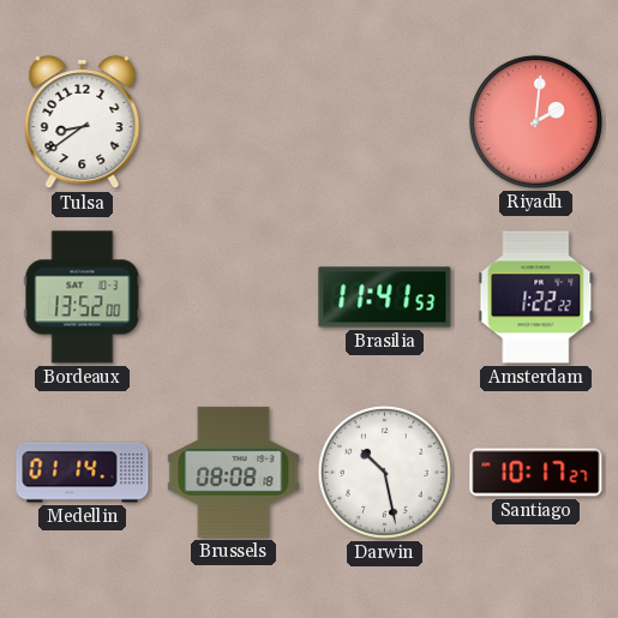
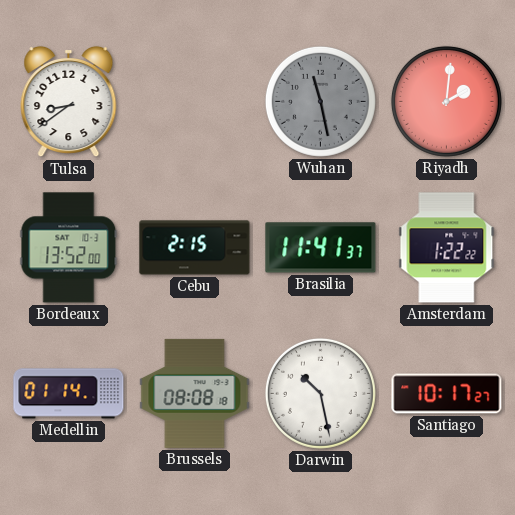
Wuhan: none -> 11:28
Cebu: none -> 2:15
Brasilia: 11:41:53 -> 11:41:37
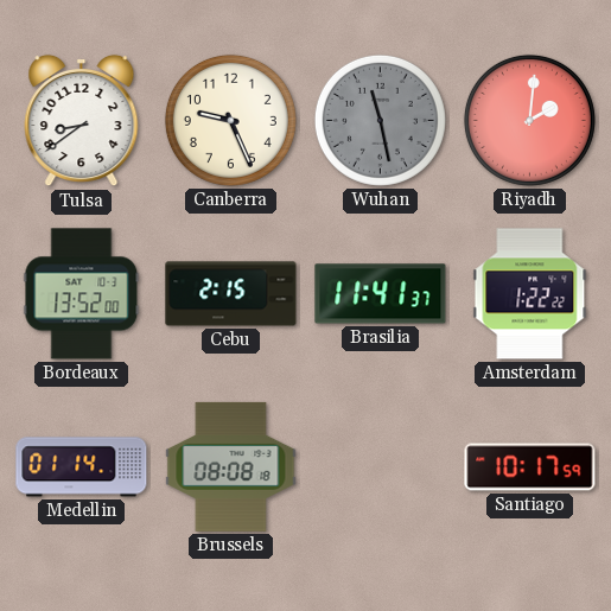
Canberra: none -> 9:26
Darwin: 10:28 -> none
Santiago: 10:17:27 -> 10:17:59
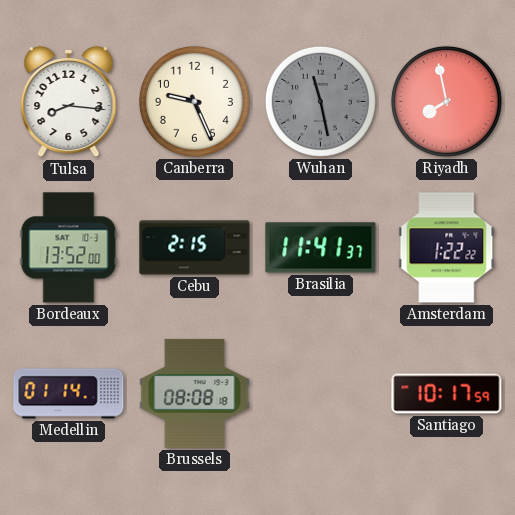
Tulsa: 8:39 -> 8:16
Riyadh: 2:01 -> 7:58
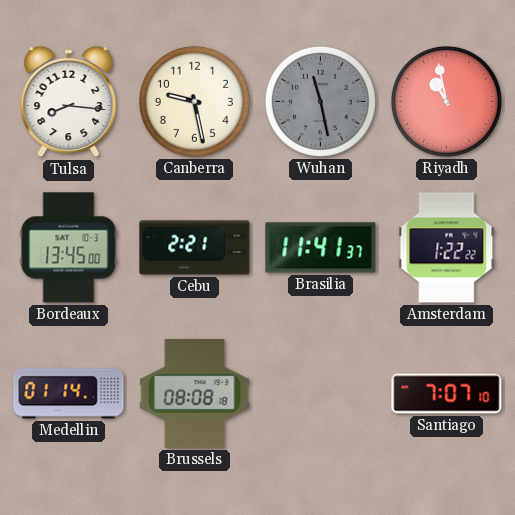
Canberra: 9:26 -> 9:28
Riyadh: 7:58 -> 10:58
Bordeaux: 13:52 -> 13:45
Cebu: 2:15 -> 2:21
Santiago: 10:17 -> 7:07
